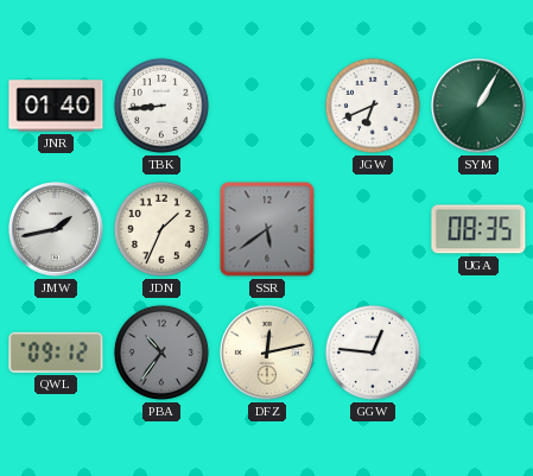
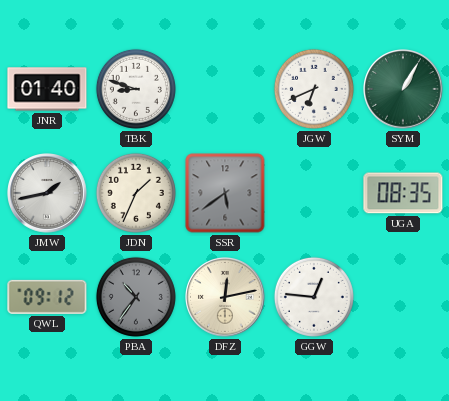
TBK: 8:44 -> 8:48
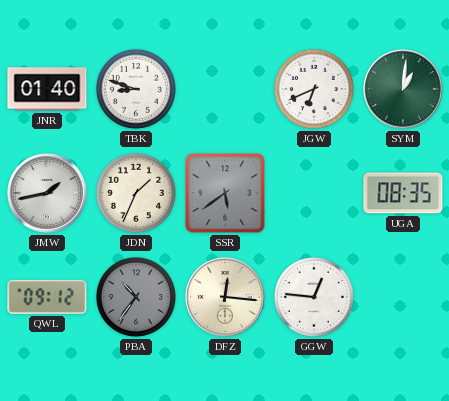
SYM: 1:05 -> 1:01
DFZ: 12:13 -> 12:16
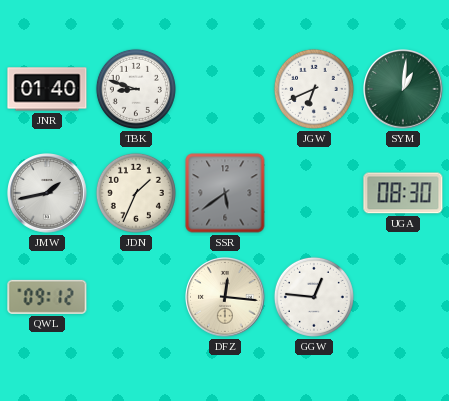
UGA: 08:35 -> 08:30
PBA: 10:36 -> none
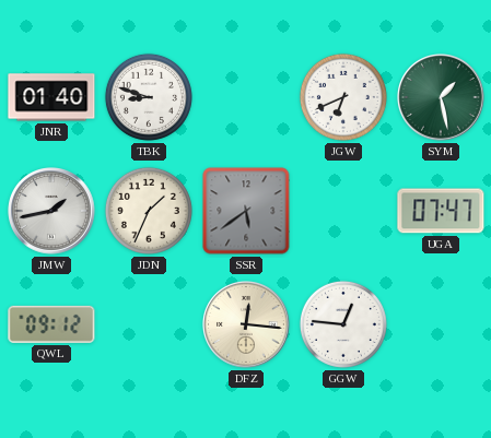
SYM: 1:01 -> 1:28
UGA: 08:30 -> 07:47
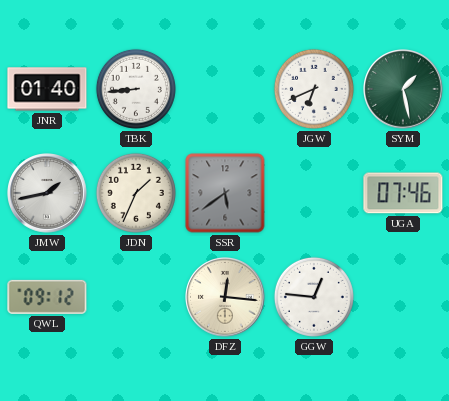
TBK: 8:48 -> 8:44
UGA: 07:47 -> 07:46
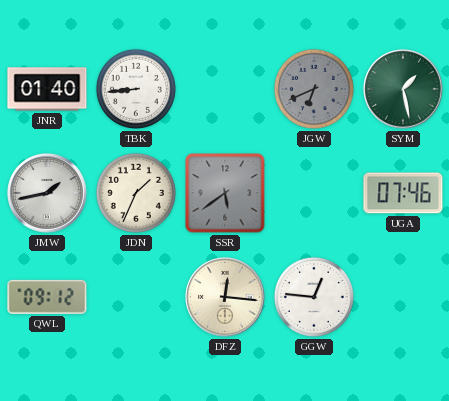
JGW dial: white -> grey
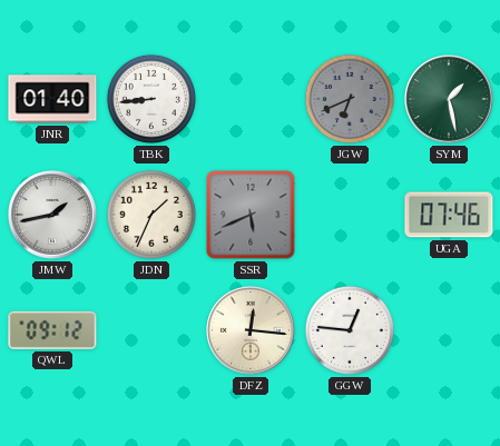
SSR: 5:39 -> 5:41
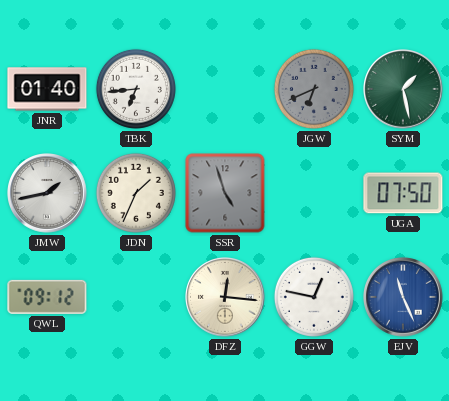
TBK: 8:44 -> 6:44
SSR: 5:41 -> 4:57
UGA: 07:46 -> 07:50
GGW: 12:46 -> 12:47
EJV: none -> 11:26
